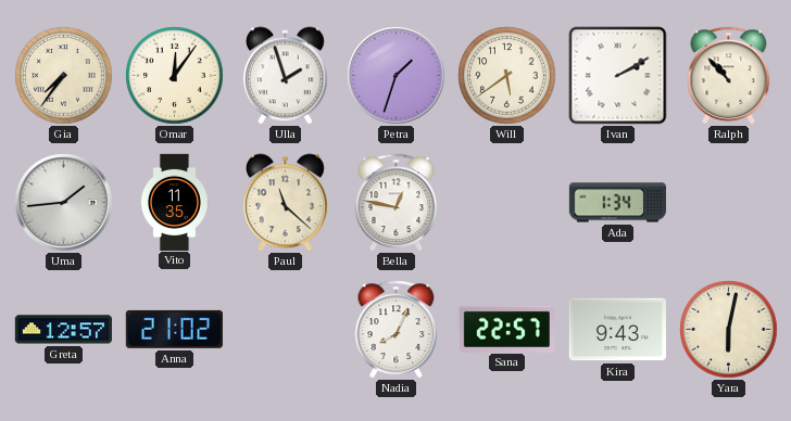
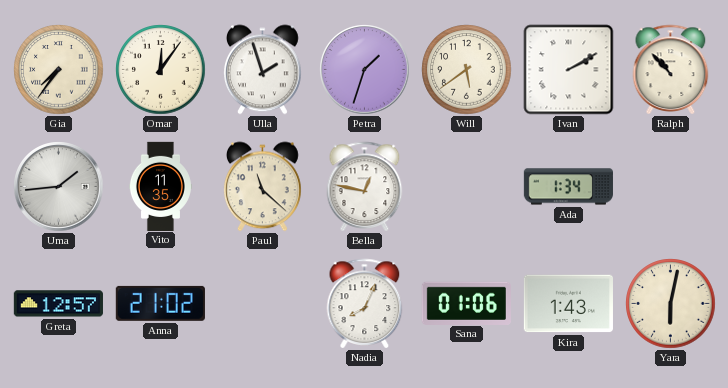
Sana: 22:57 -> 01:06
Kira: 9:43 -> 1:43
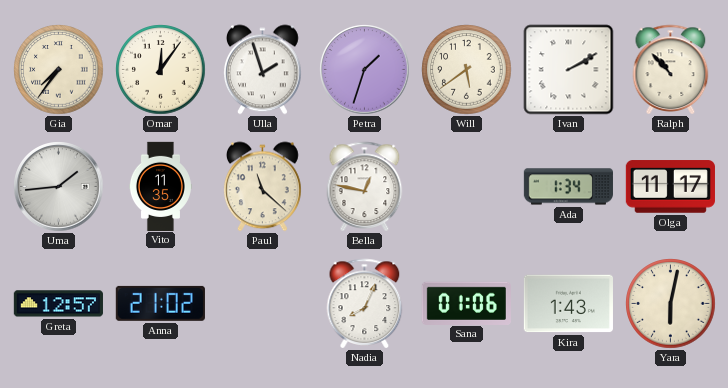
Olga: none -> 11:17
